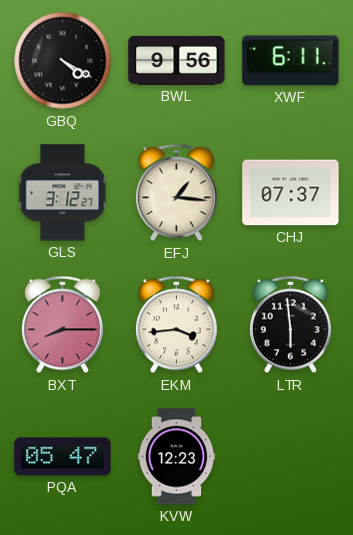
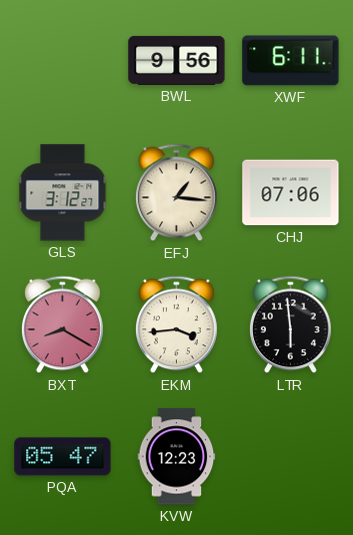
GBQ: 4:20 -> none
CHJ: 07:37 -> 07:06
BXT: 8:15 -> 8:20
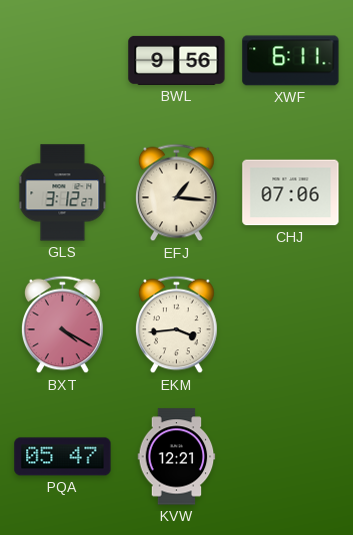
BXT: 8:20 -> 4:20
LTR: 5:59 -> none
KVW: 12:23 -> 12:21
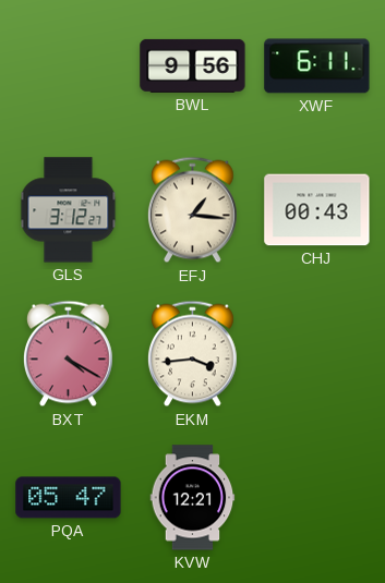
CHJ: 07:06 -> 00:43
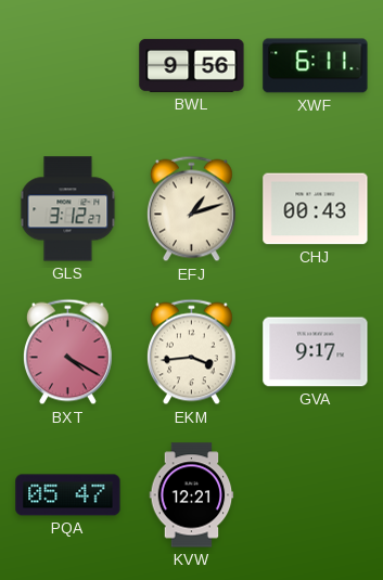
EFJ: 1:16 -> 1:12
GVA: none -> 9:17
